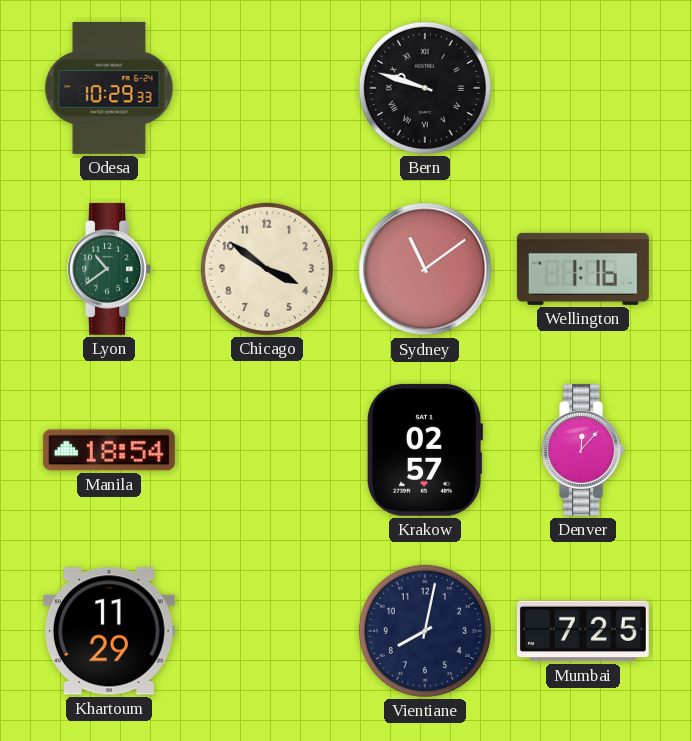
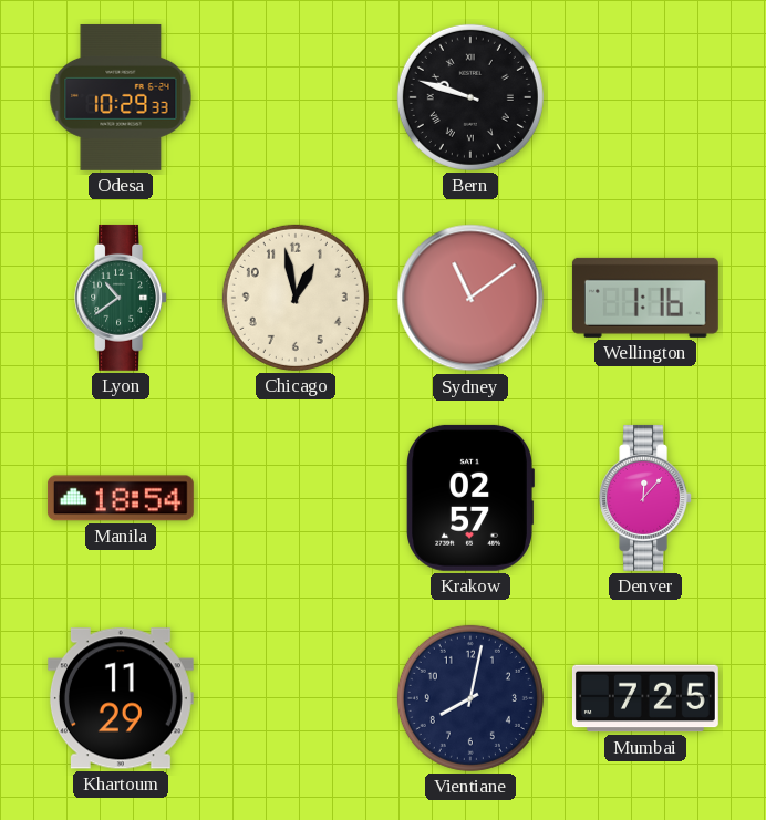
Chicago: 3:51 -> 12:58
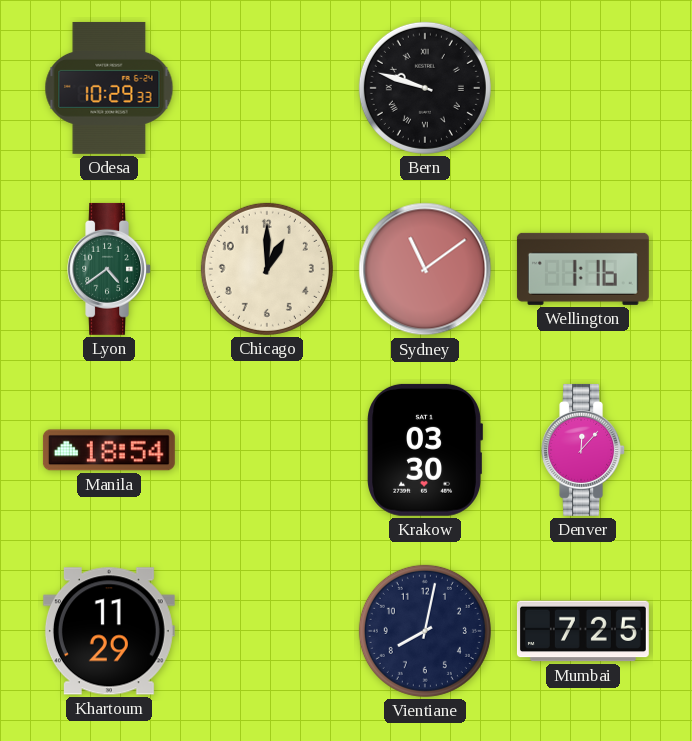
Lyon: 10:39 -> 4:39
Chicago: 12:58 -> 1:00
Krakow: 02:57 -> 03:30
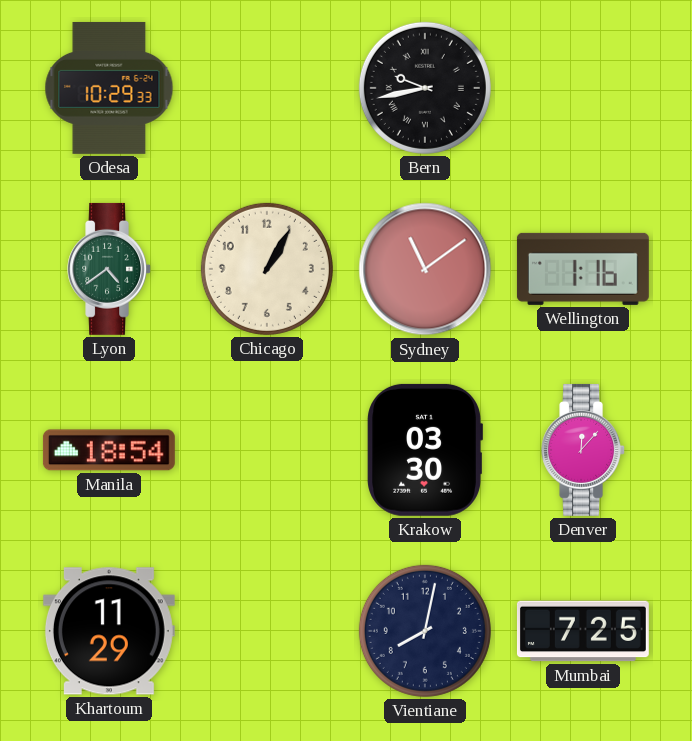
Bern: 9:48 -> 9:43
Chicago: 1:00 -> 1:05
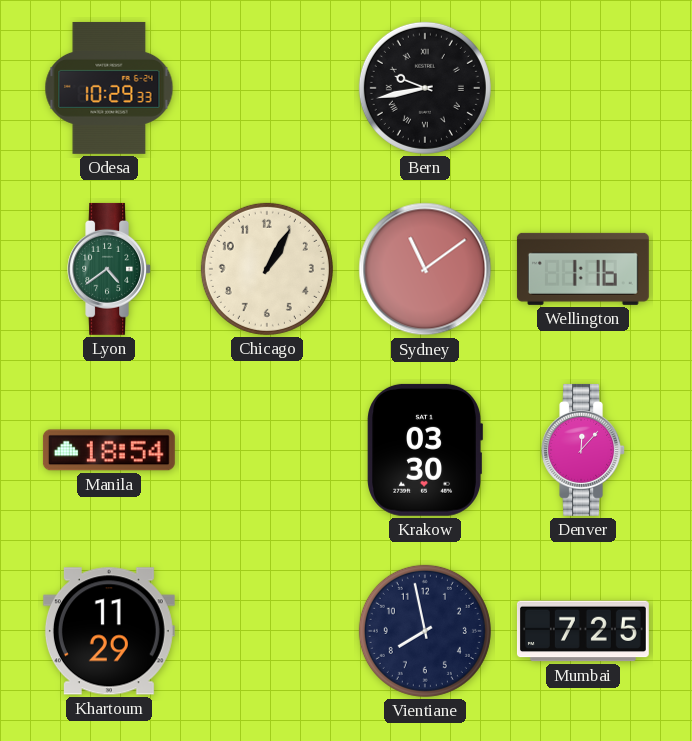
Vientiane: 8:02 -> 7:58
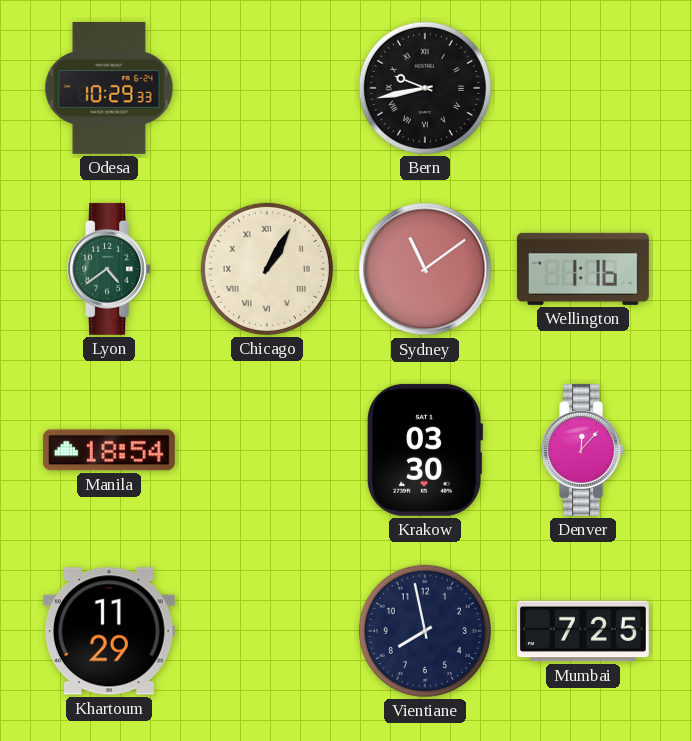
Chicago numerals: Arabic -> Roman
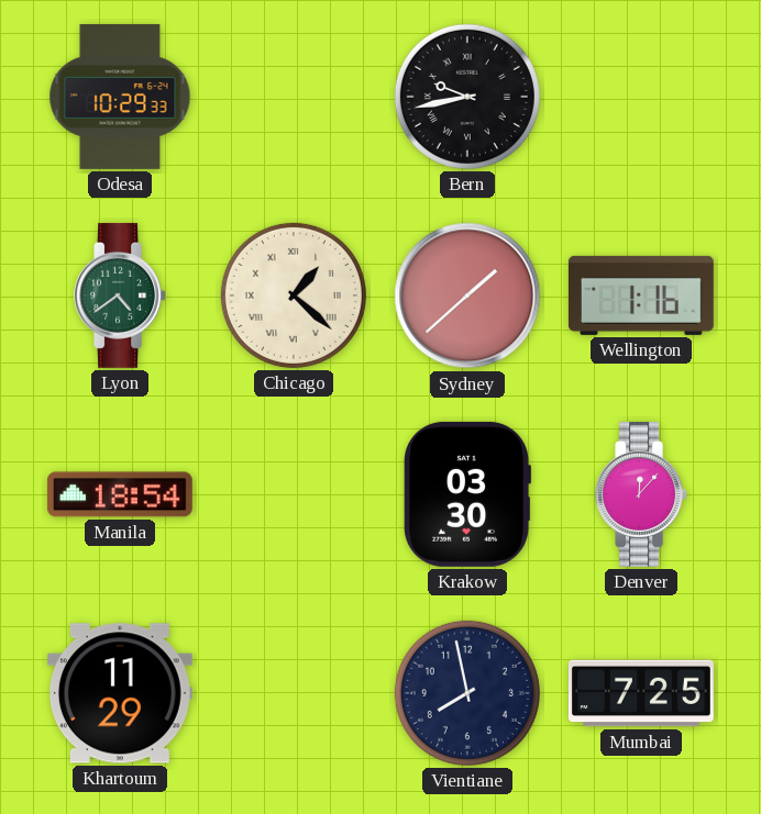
Chicago: 1:05 -> 1:22
Sydney: 11:09 -> 1:38
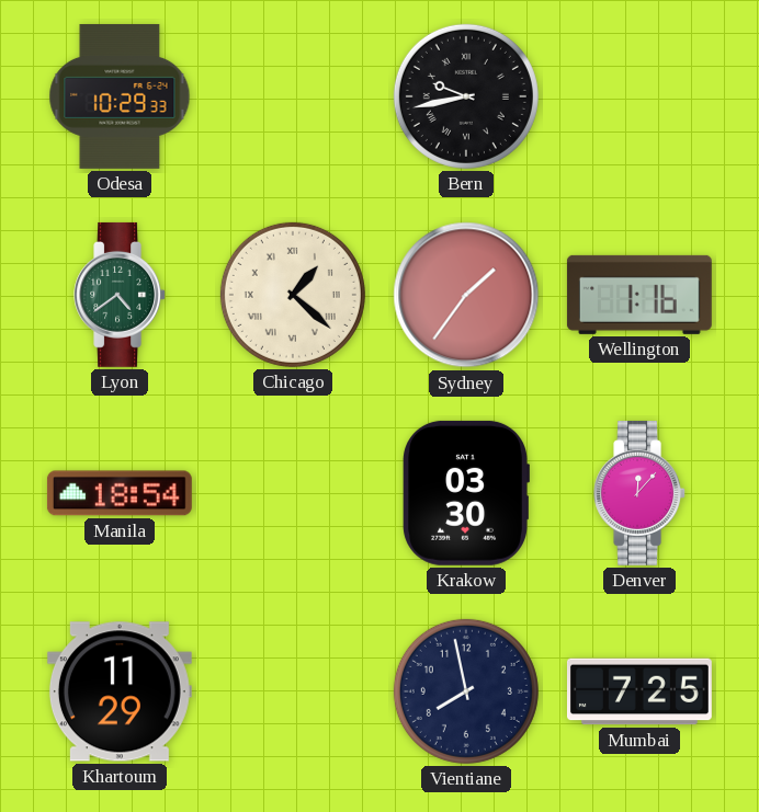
Sydney: 1:38 -> 1:36
